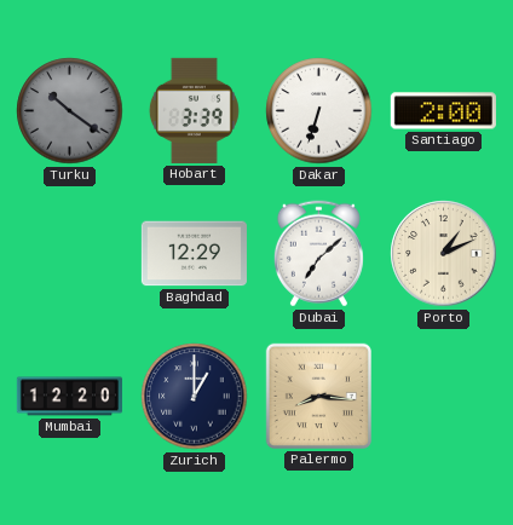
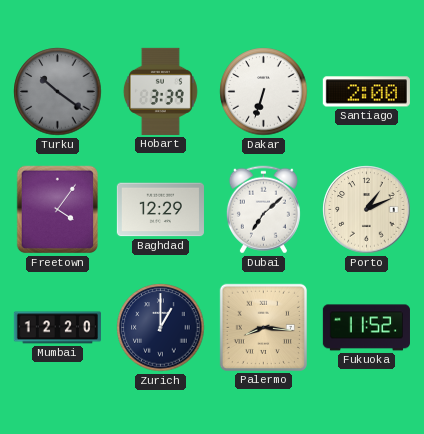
Freetown: none -> 4:06
Fukuoka: none -> 11:52
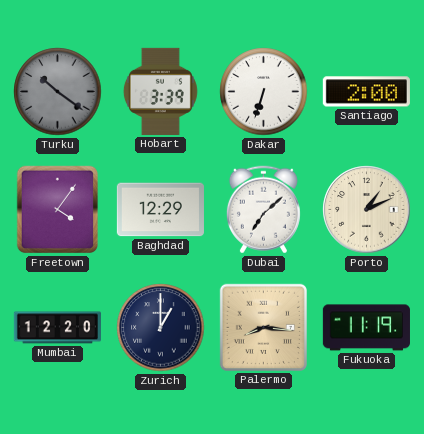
Fukuoka: 11:52 -> 11:19
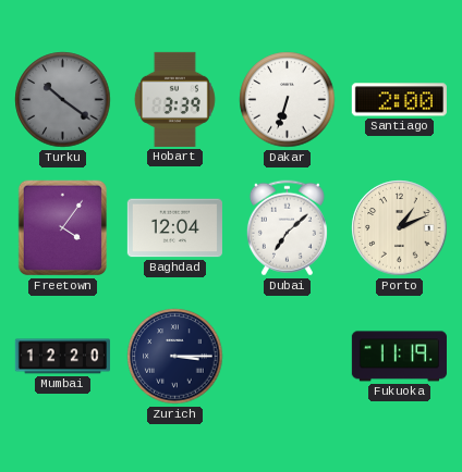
Baghdad: 12:29 -> 12:04
Zurich: 1:00 -> 3:15
Palermo: 8:16 -> none
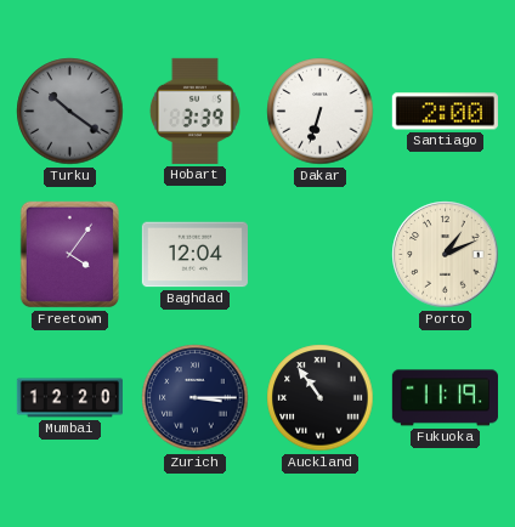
Dubai: 7:08 -> none
Auckland: none -> 10:54
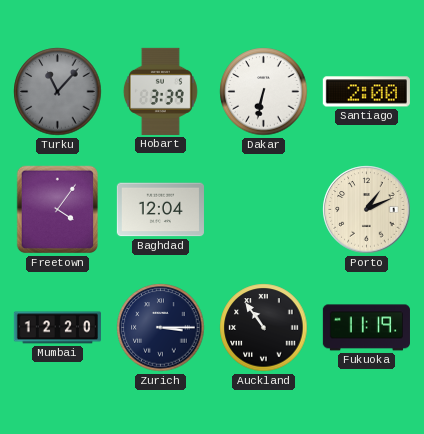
Turku: 10:21 -> 11:07
Dakar: 6:33 -> 6:32
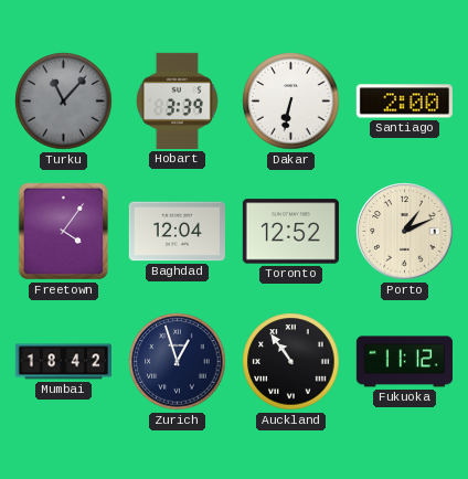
Toronto: none -> 12:52
Mumbai: 12:20 -> 18:42
Zurich: 3:15 -> 12:57
Fukuoka: 11:19 -> 11:12
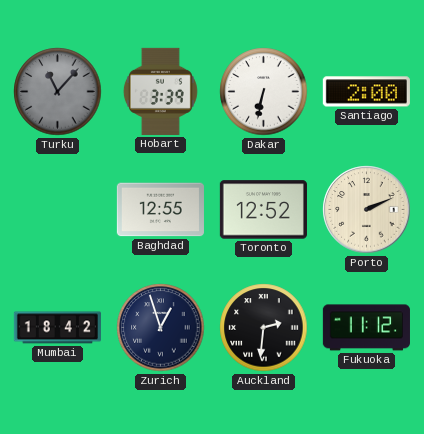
Freetown: 4:06 -> none
Baghdad: 12:04 -> 12:55
Porto: 1:11 -> 2:11
Auckland: 10:54 -> 2:31
